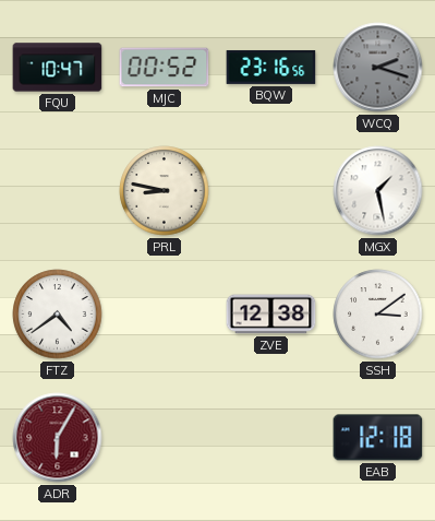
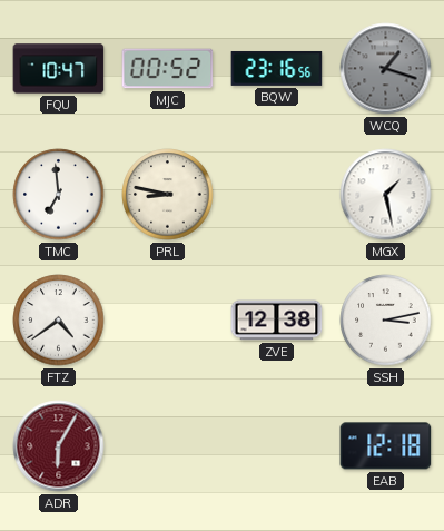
WCQ: 2:18 -> 1:18
TMC: none -> 6:59
SSH: 3:09 -> 3:13
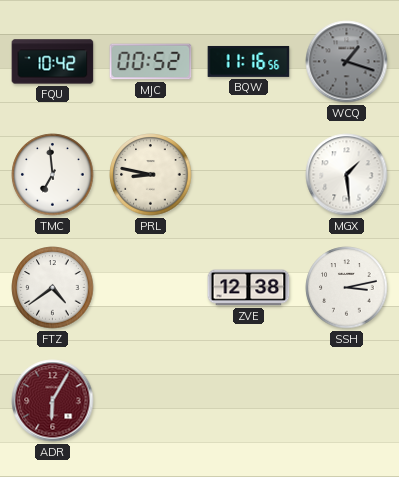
FQU: 10:47 -> 10:42
BQW: 23:16 -> 11:16
MGX: 1:28 -> 1:29
EAB: 12:18 -> none
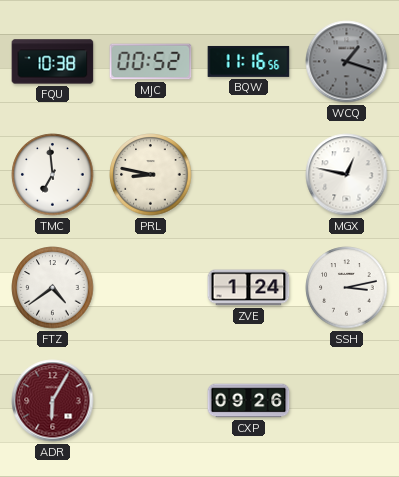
FQU: 10:42 -> 10:38
MGX: 1:29 -> 12:47
ZVE: 12:38 -> 1:24
CXP: none -> 09:26
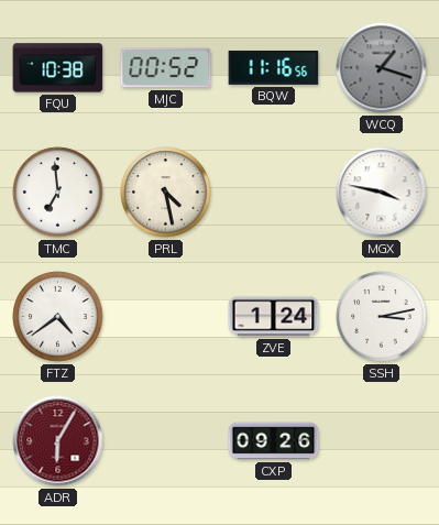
PRL: 8:47 -> 4:28
MGX: 12:47 -> 3:47
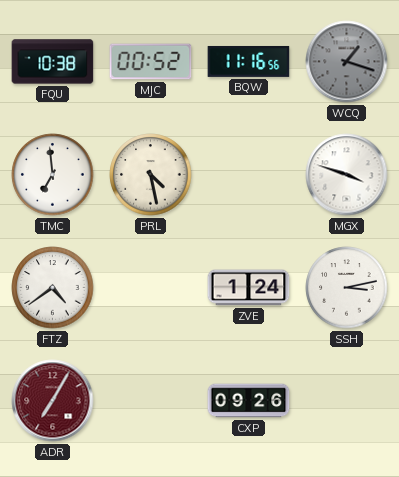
MGX: 3:47 -> 3:48
ADR: 6:05 -> 7:05
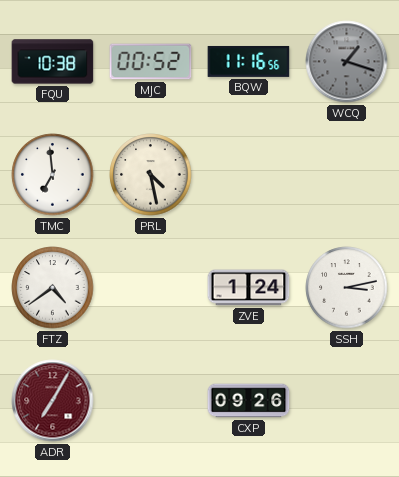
MGX: 3:48 -> none
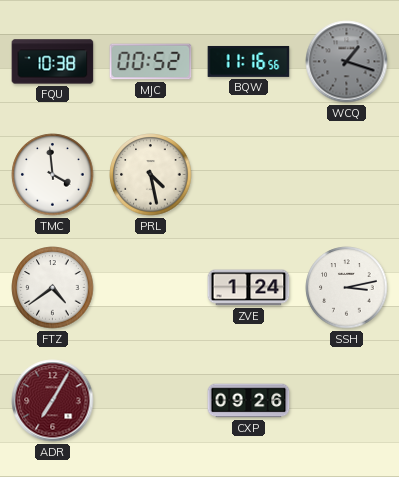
TMC: 6:59 -> 3:59
